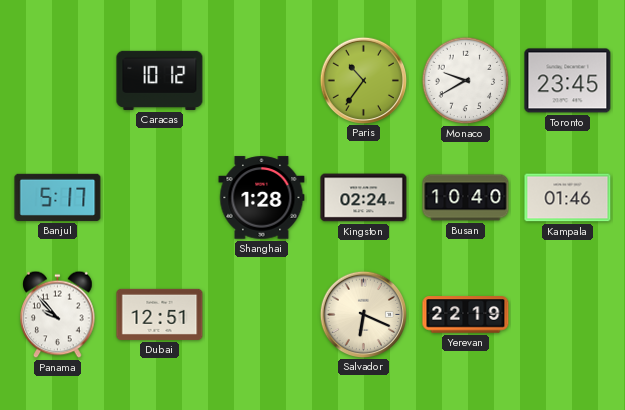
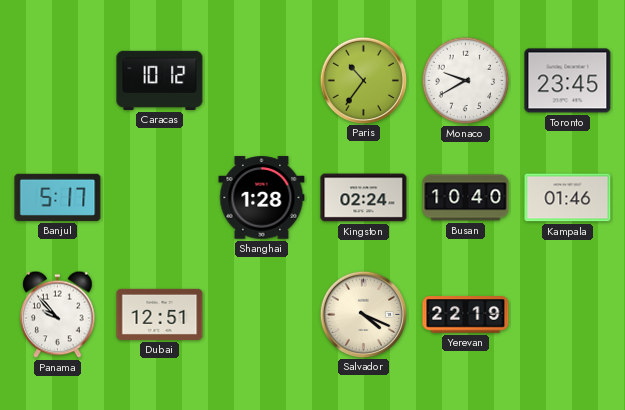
Salvador: 6:19 -> 4:19
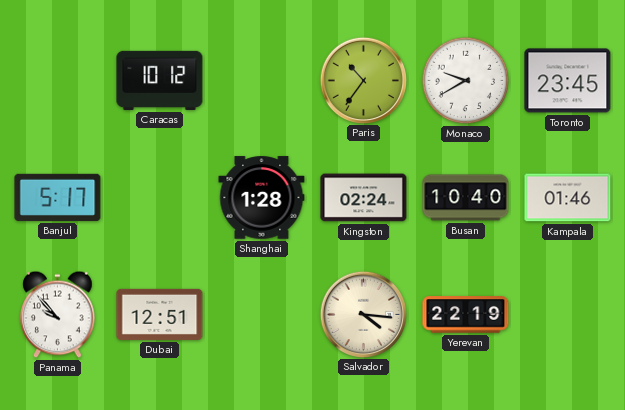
Salvador: 4:19 -> 4:16
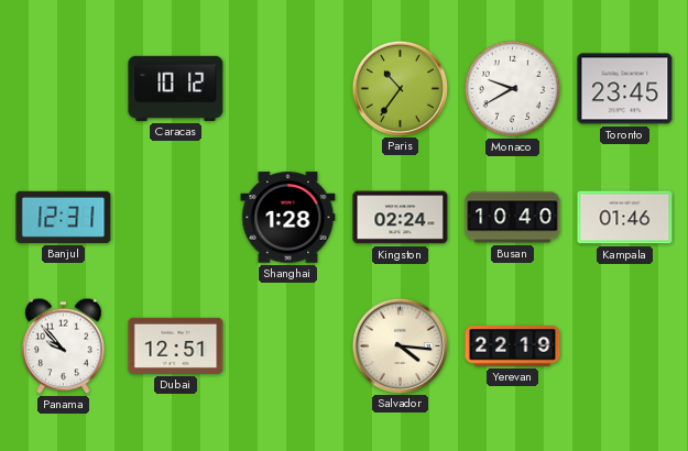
Banjul: 5:17 -> 12:31
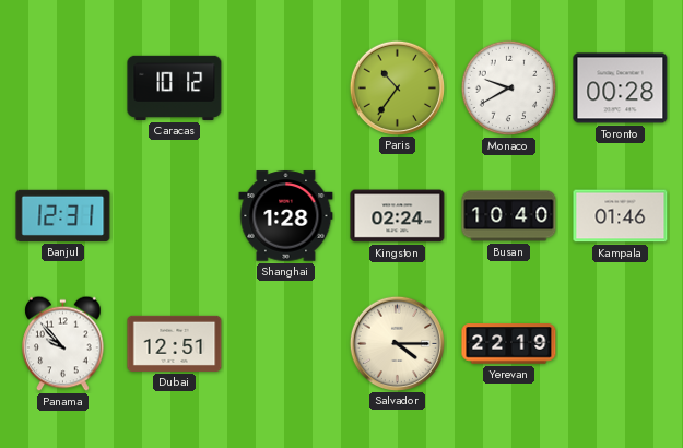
Toronto: 23:45 -> 00:28
Salvador: 4:16 -> 4:15
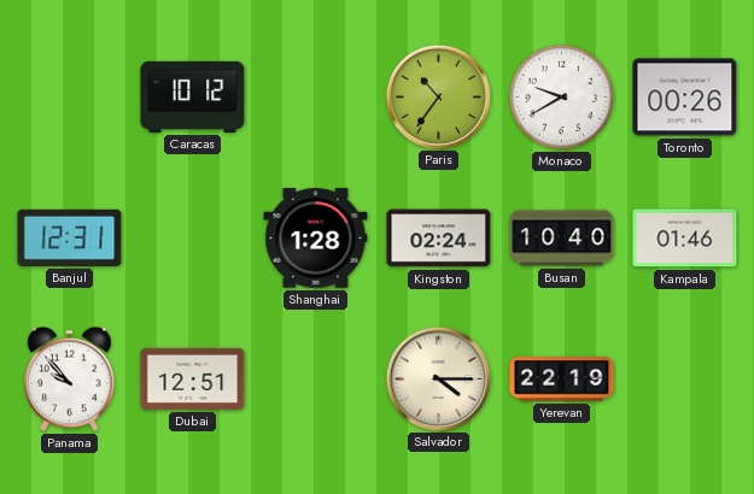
Toronto: 00:28 -> 00:26
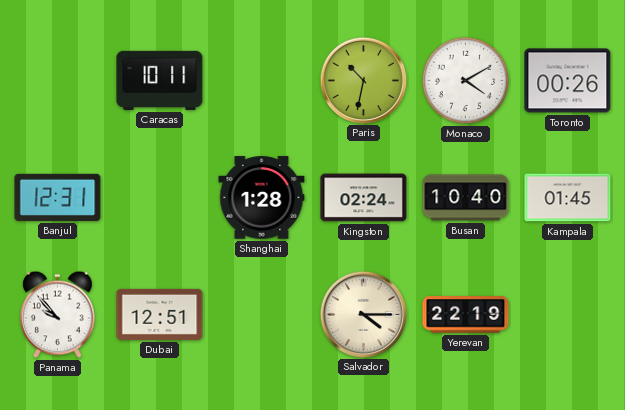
Caracas: 10:12 -> 10:11
Paris: 10:36 -> 10:32
Monaco: 9:40 -> 4:10
Kampala: 01:46 -> 01:45
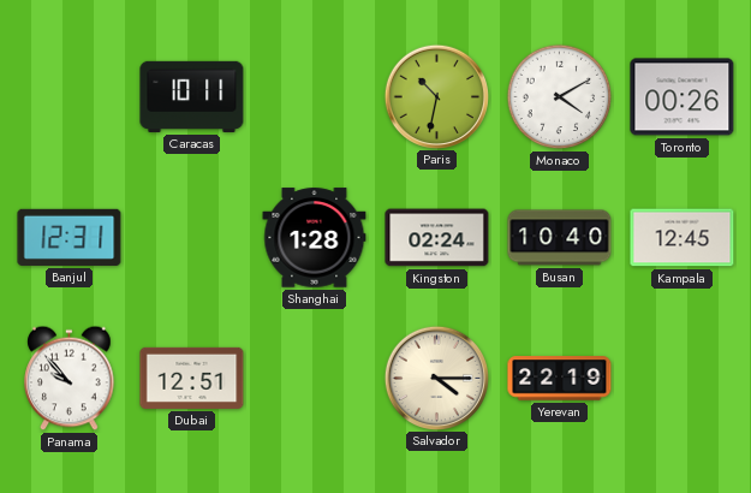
Kampala: 01:45 -> 12:45
